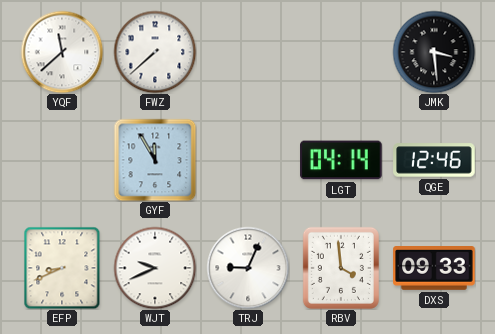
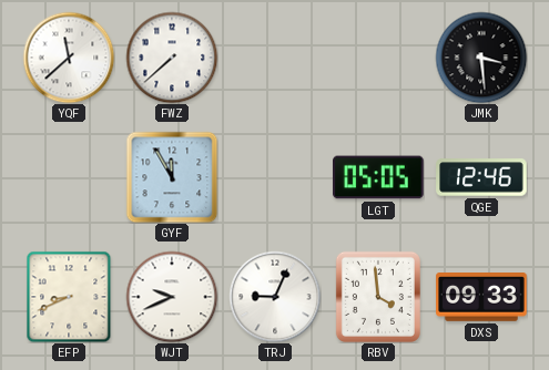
LGT: 04:14 -> 05:05
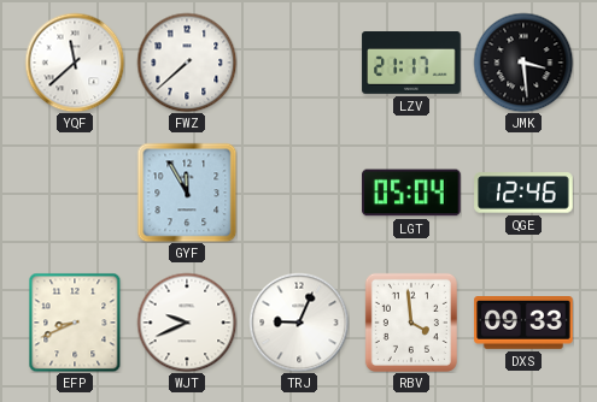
LZV: none -> 21:17
LGT: 05:05 -> 05:04
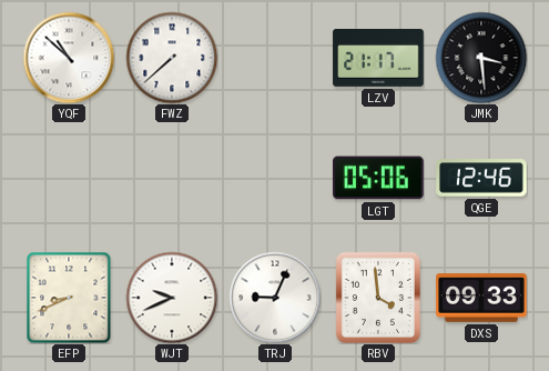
YQF: 11:38 -> 10:52
GYF: 11:55 -> none
LGT: 05:04 -> 05:06
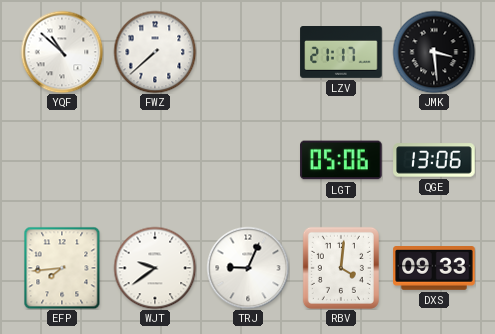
QGE: 12:46 -> 13:06
EFP: 8:41 -> 7:44
WJT: 9:41 -> 9:39
RBV: 3:59 -> 4:01
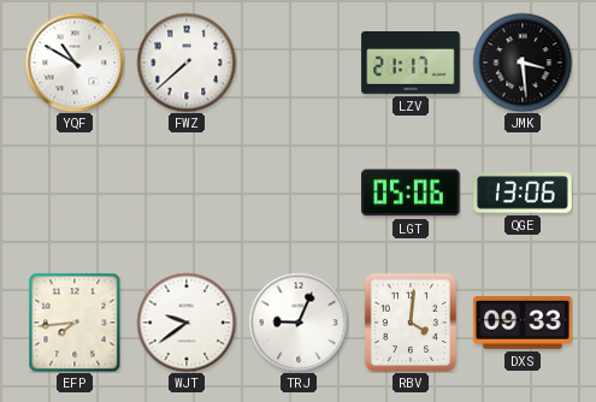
YQF: 10:52 -> 10:50
